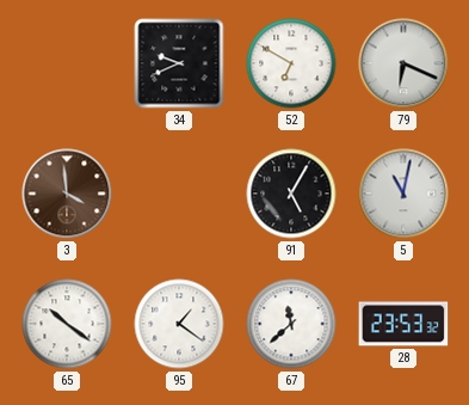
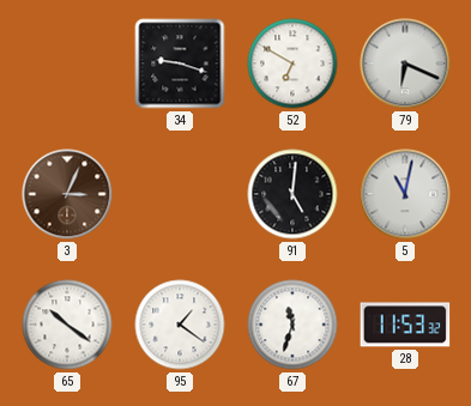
34: 9:41 -> 9:18
3: 3:59 -> 3:04
91: 5:05 -> 5:01
67: 11:38 -> 11:33
28: 23:53 -> 11:53
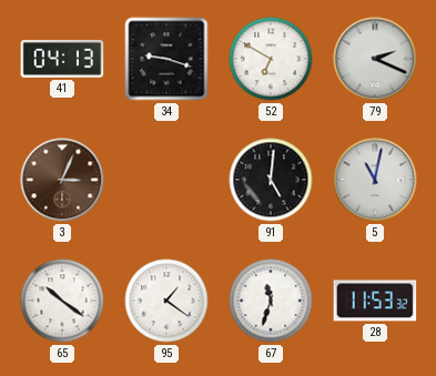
41: none -> 04:13
79: 6:19 -> 2:19
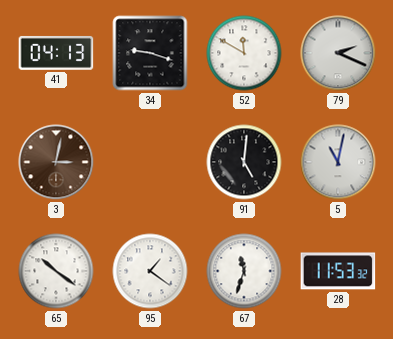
52: 6:50 -> 11:50
3: 3:04 -> 3:02
